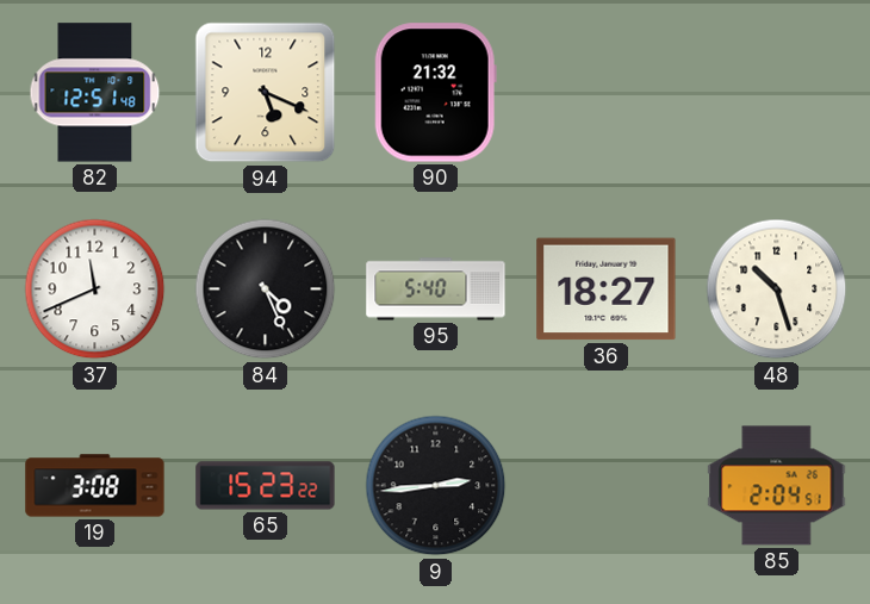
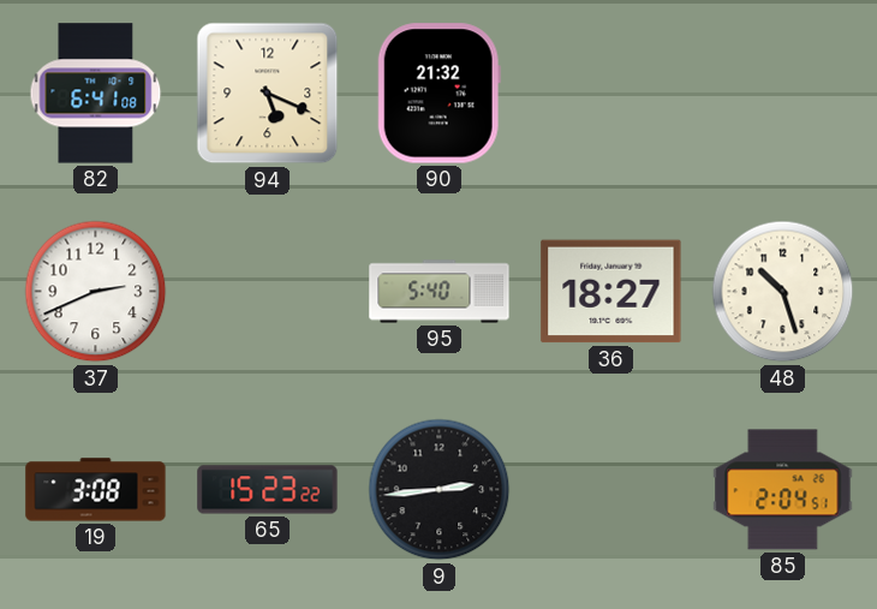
82: 12:51 -> 6:41
37: 11:41 -> 2:41
84: 4:26 -> none
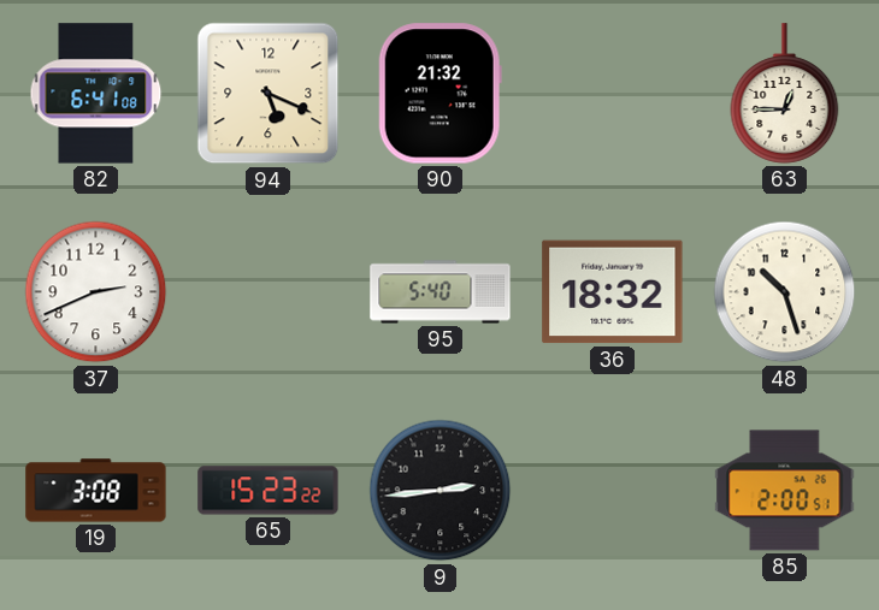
63: none -> 12:45
36: 18:27 -> 18:32
85: 2:04 -> 2:00
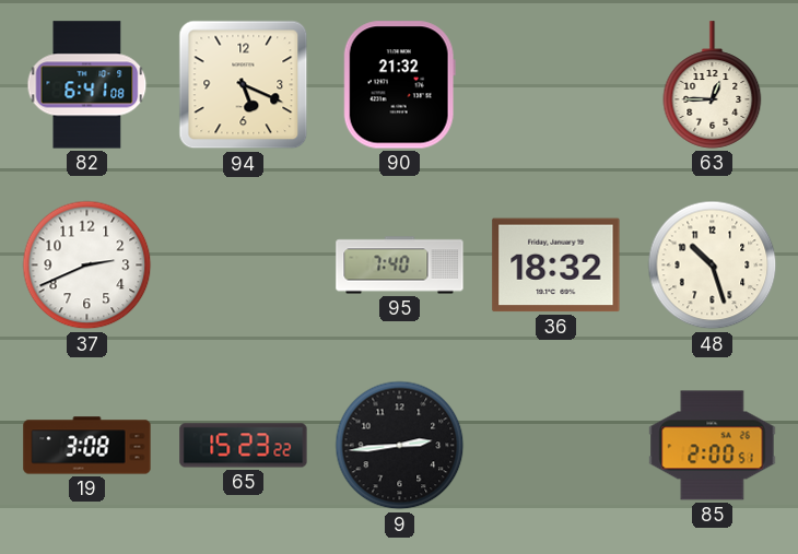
95: 5:40 -> 7:40
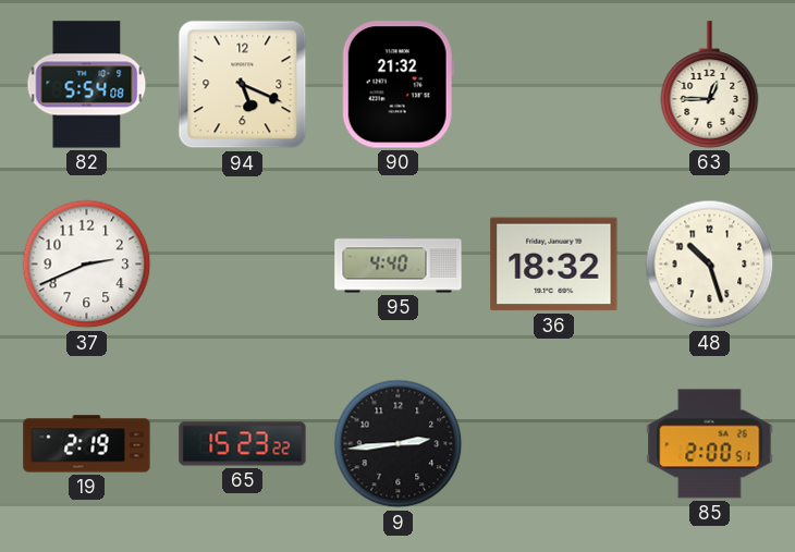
82: 6:41 -> 5:54
95: 7:40 -> 4:40
19: 3:08 -> 2:19
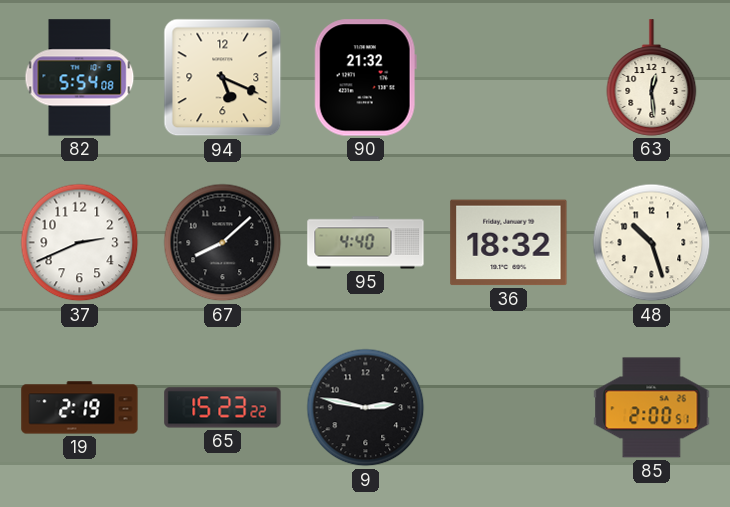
63: 12:45 -> 12:29
67: none -> 8:08
9: 2:44 -> 2:47
